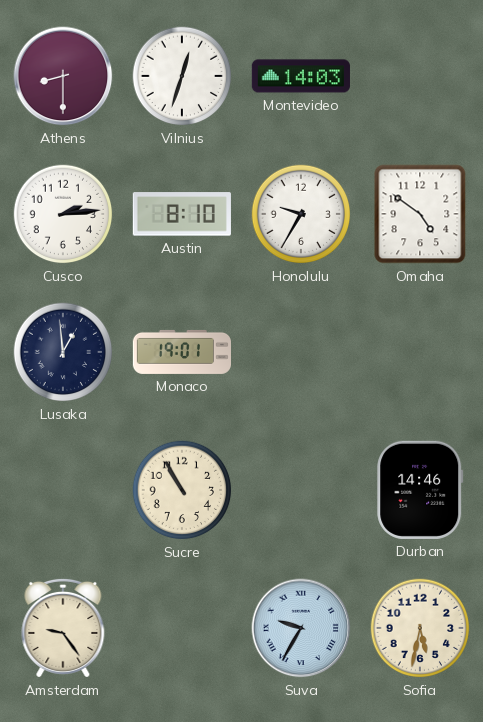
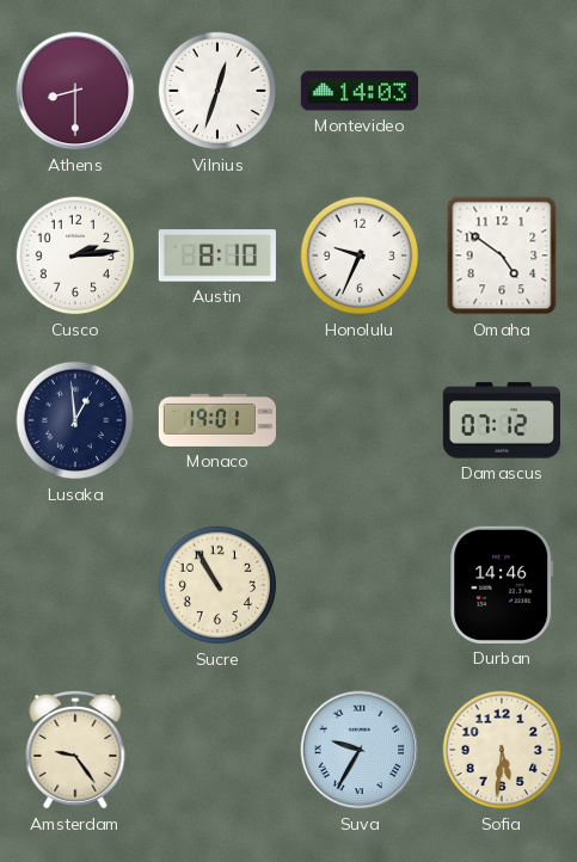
Honolulu: 9:35 -> 9:34
Damascus: none -> 07:12
Sofia: 5:32 -> 5:31
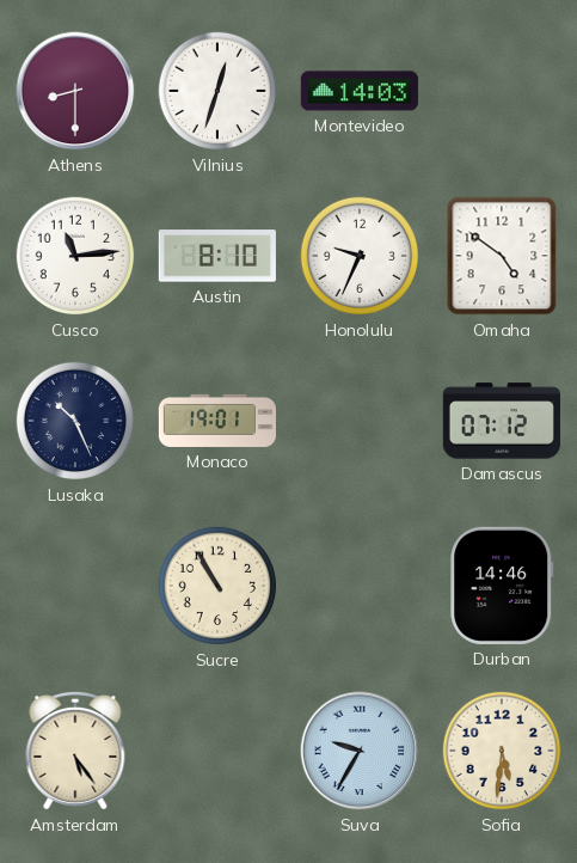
Cusco: 2:14 -> 11:14
Lusaka: 12:59 -> 10:26
Amsterdam: 9:24 -> 5:24
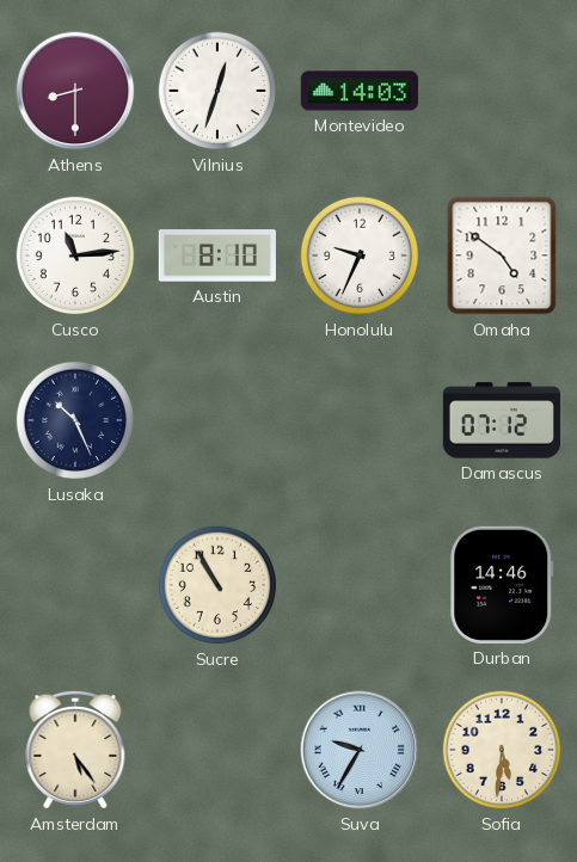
Monaco: 19:01 -> none
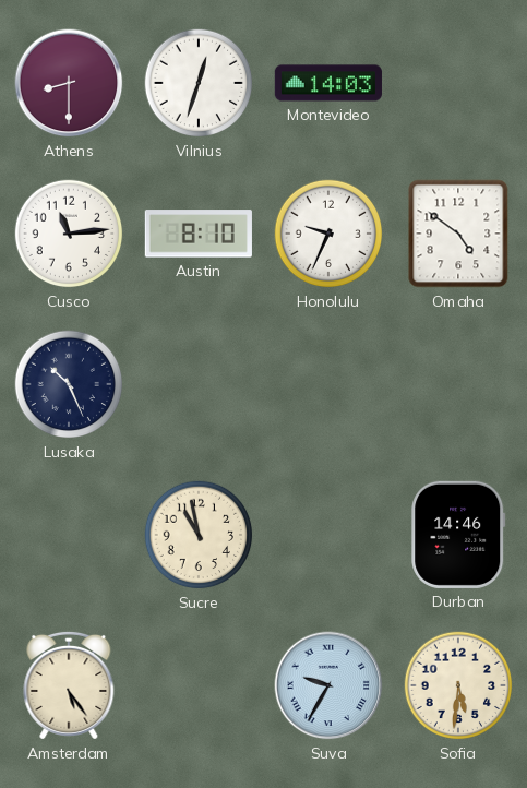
Damascus: 07:12 -> none
Sucre: 10:55 -> 10:58
